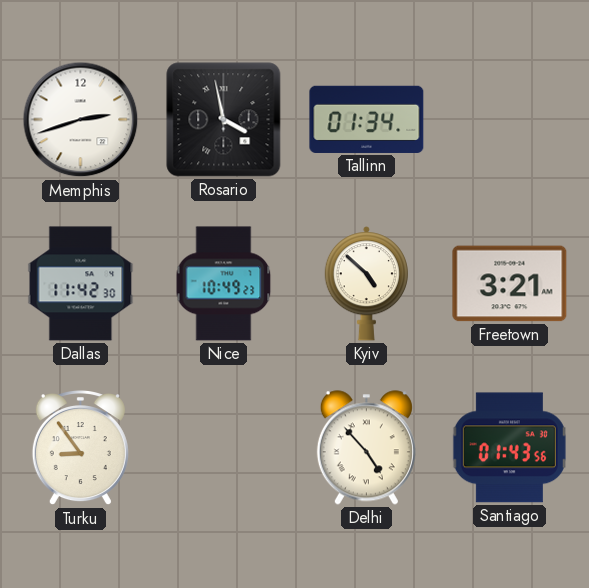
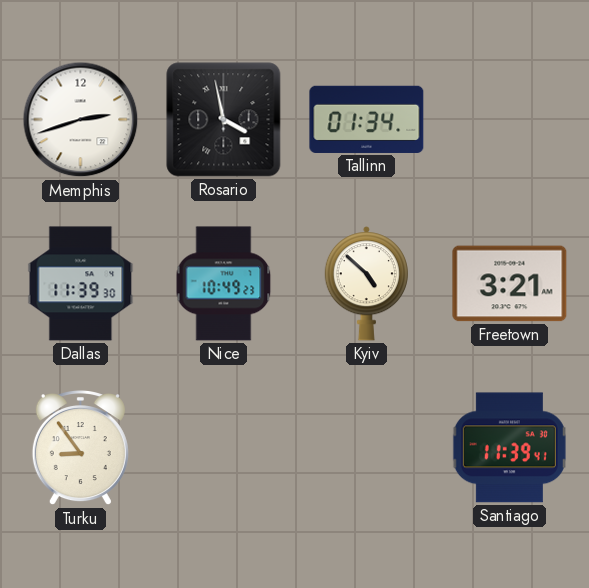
Dallas: 11:42 -> 11:39
Delhi: 4:53 -> none
Santiago: 01:43 -> 11:39
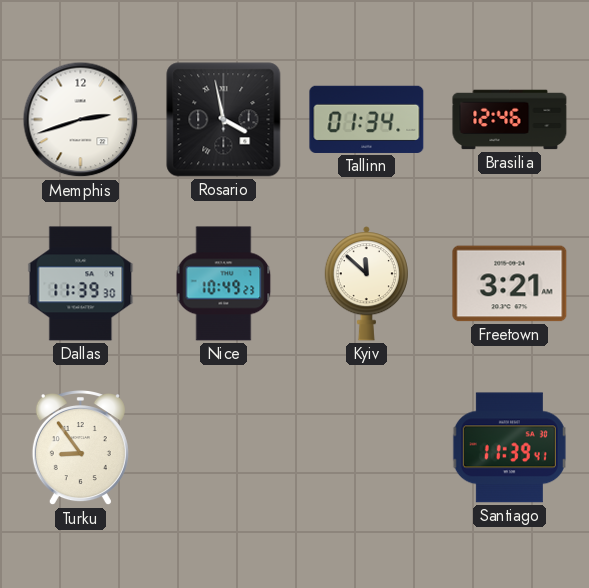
Brasilia: none -> 12:46
Kyiv: 4:52 -> 11:52
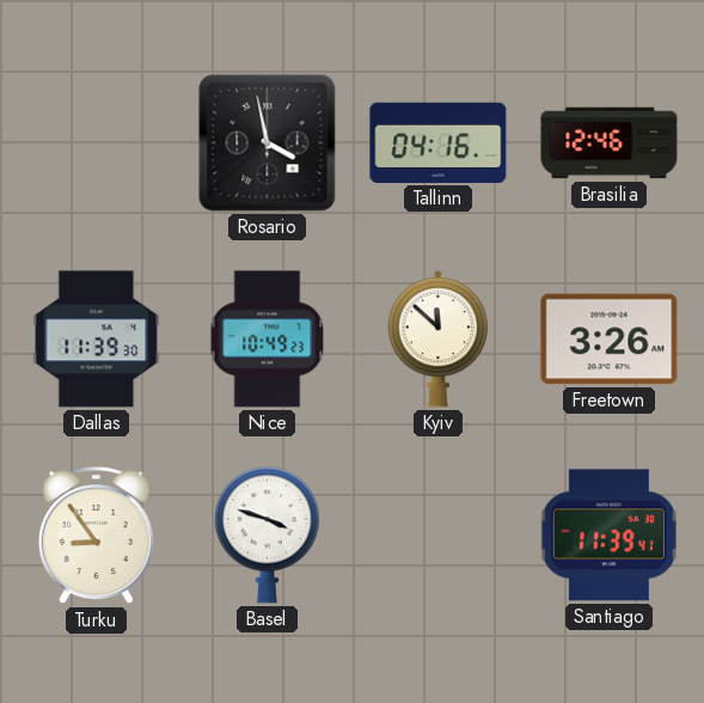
Memphis: 2:42 -> none
Tallinn: 01:34 -> 04:16
Freetown: 3:21 -> 3:26
Basel: none -> 3:48
